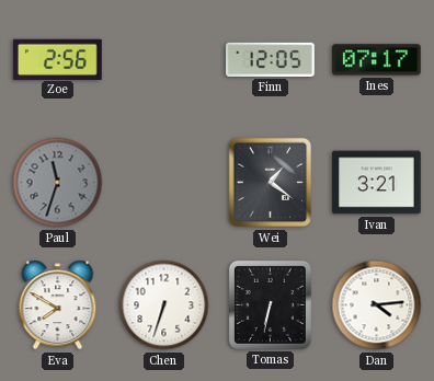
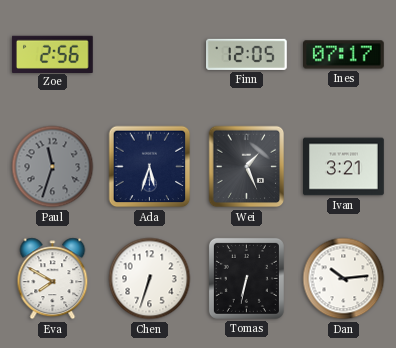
Ada: none -> 5:33
Wei: 1:21 -> 1:26
Dan: 4:14 -> 10:14
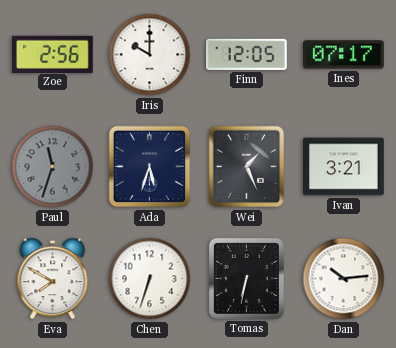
Iris: none -> 10:00
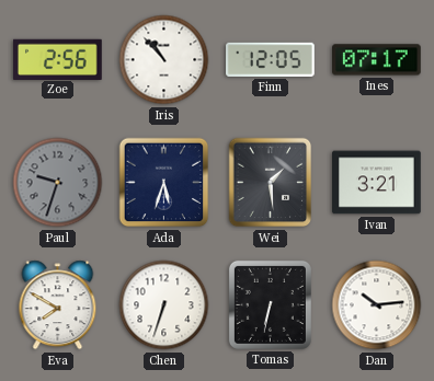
Iris: 10:00 -> 10:53
Paul: 11:33 -> 9:33
Wei: 1:26 -> 1:29
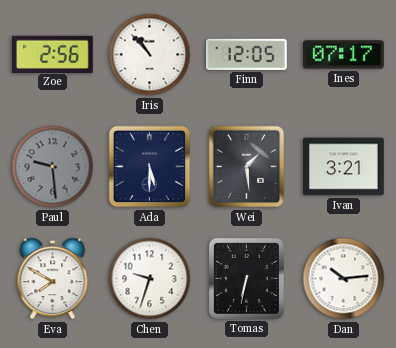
Paul: 9:33 -> 9:29
Ada: 5:33 -> 5:30
Chen: 6:33 -> 9:33
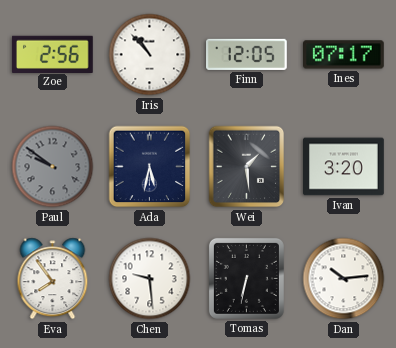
Paul: 9:29 -> 9:51
Ada: 5:30 -> 5:32
Ivan: 3:21 -> 3:20
Eva: 7:50 -> 7:54
Chen: 9:33 -> 9:29
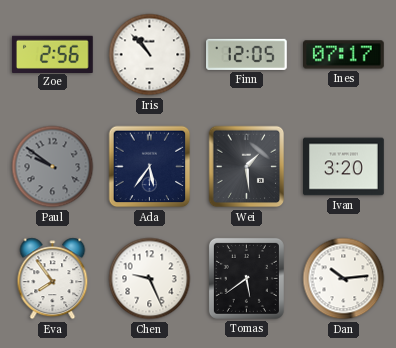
Ada: 5:32 -> 5:36
Chen: 9:29 -> 9:26
Tomas: 6:32 -> 5:39
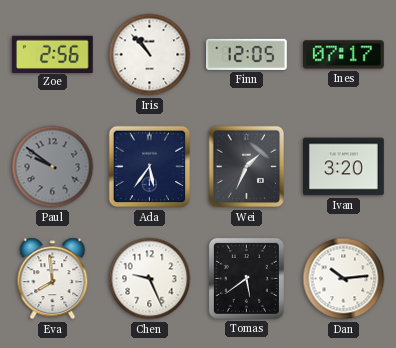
Wei: 1:29 -> 1:34
Eva: 7:54 -> 7:59
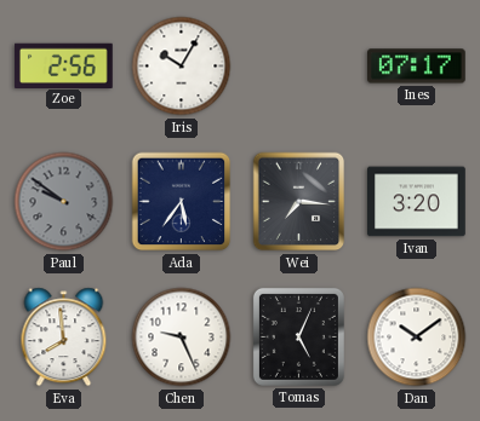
Iris: 10:53 -> 10:05
Finn: 12:05 -> none
Wei: 1:34 -> 7:16
Tomas: 5:39 -> 5:04
Dan: 10:14 -> 10:09
